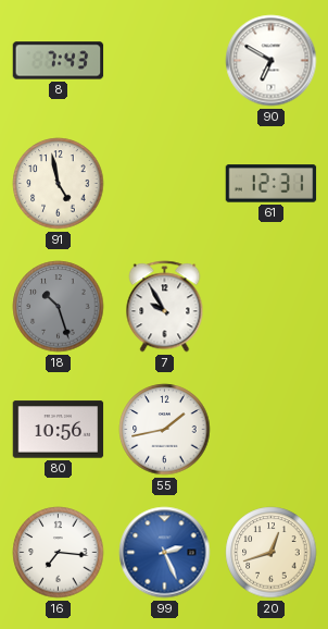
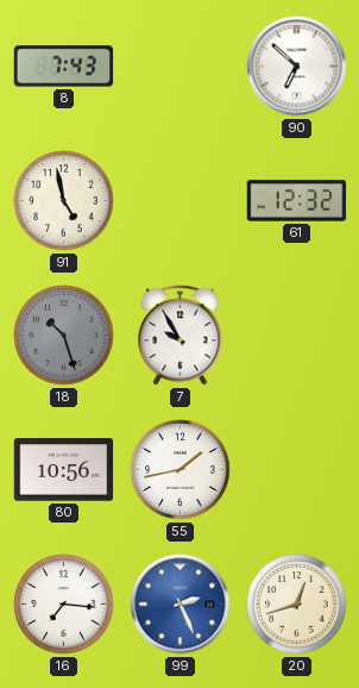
90: 6:50 -> 6:52
61: 12:31 -> 12:32
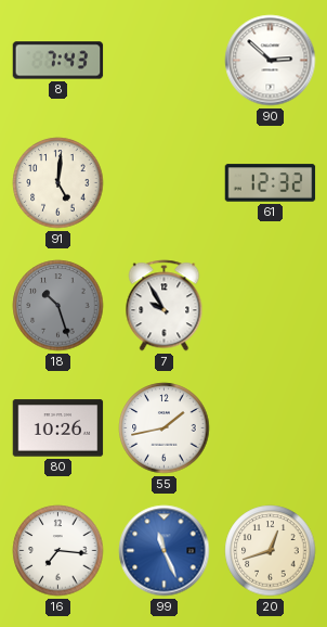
90: 6:52 -> 2:52
91: 4:58 -> 5:01
80: 10:56 -> 10:26
99: 2:26 -> 11:26
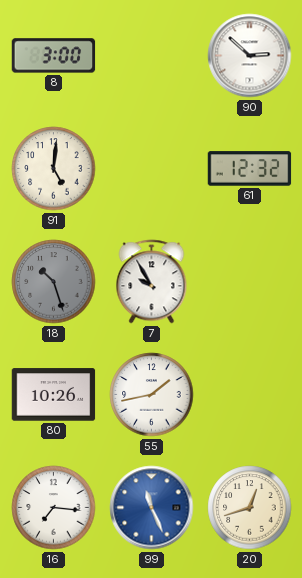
8: 7:43 -> 3:00
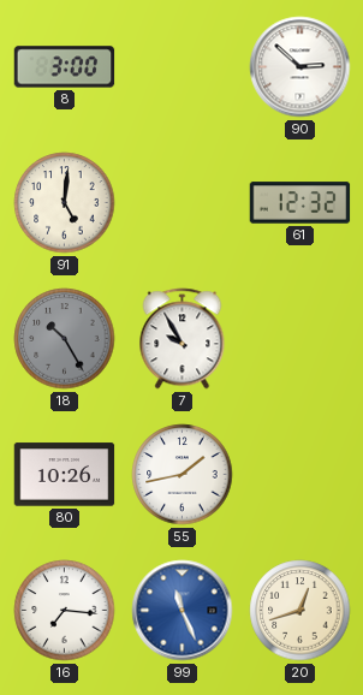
18: 10:27 -> 10:25
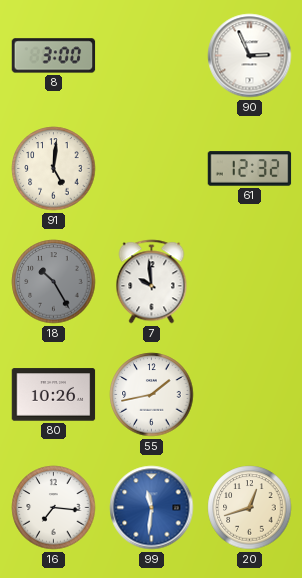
90: 2:52 -> 2:56
7: 9:55 -> 9:59
99: 11:26 -> 11:31
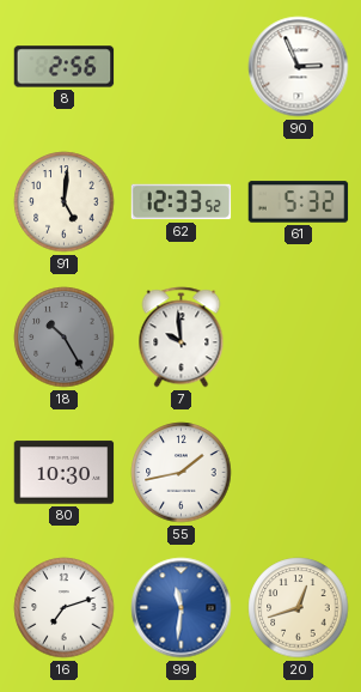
8: 3:00 -> 2:56
62: none -> 12:33
61: 12:32 -> 5:32
80: 10:26 -> 10:30
16: 7:16 -> 7:12
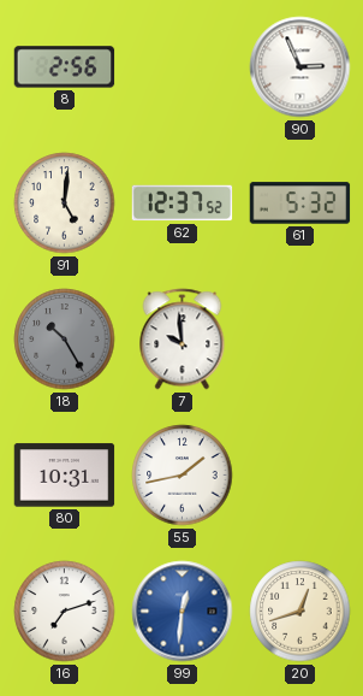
62: 12:33 -> 12:37
80: 10:30 -> 10:31
99: 11:31 -> 12:31
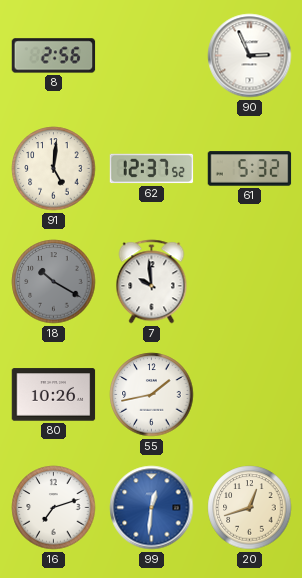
18: 10:25 -> 10:20
80: 10:31 -> 10:26
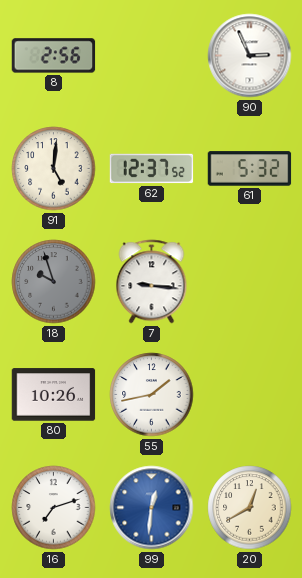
18: 10:20 -> 9:57
7: 9:59 -> 9:16
20: 12:42 -> 12:40
